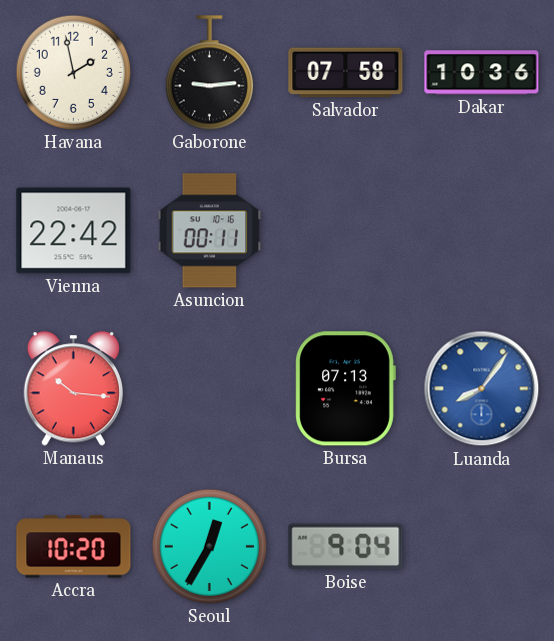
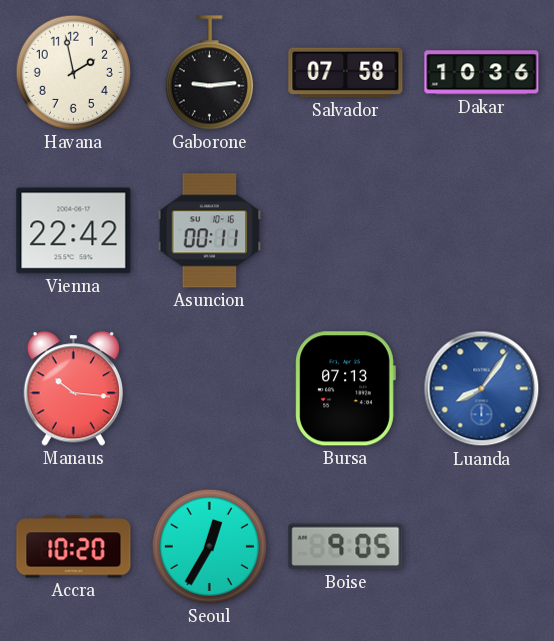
Boise: 9:04 -> 9:05
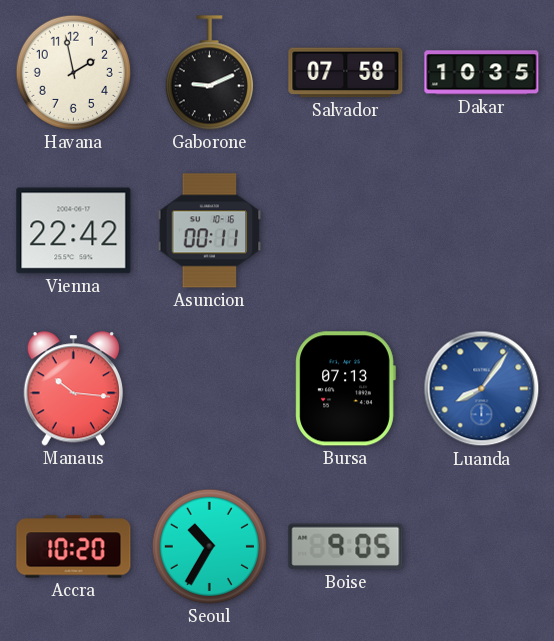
Gaborone: 9:14 -> 9:11
Dakar: 10:36 -> 10:35
Seoul: 12:35 -> 10:35
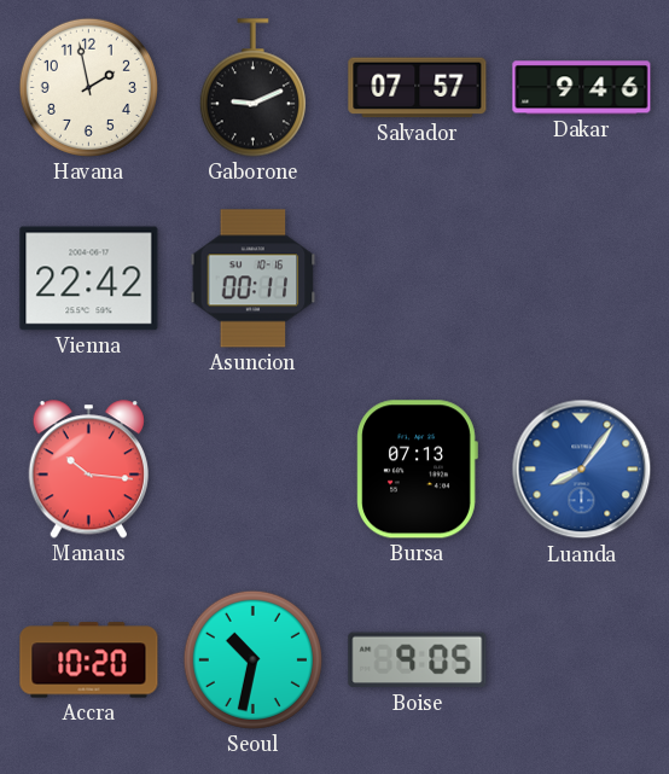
Salvador: 07:58 -> 07:57
Dakar: 10:35 -> 9:46
Seoul: 10:35 -> 10:32
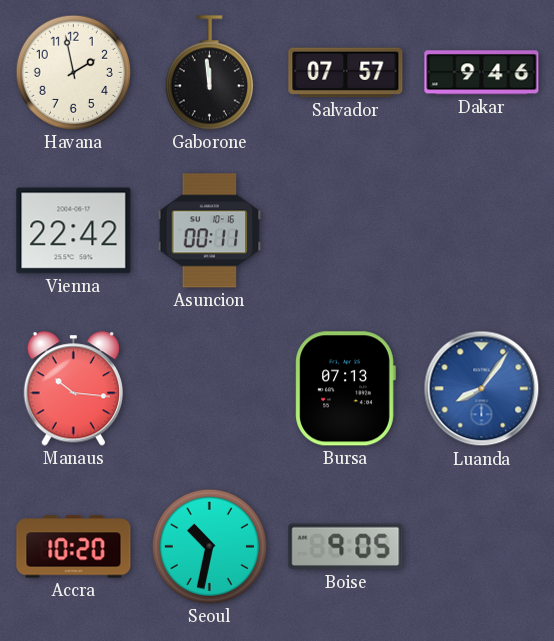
Gaborone: 9:11 -> 11:59
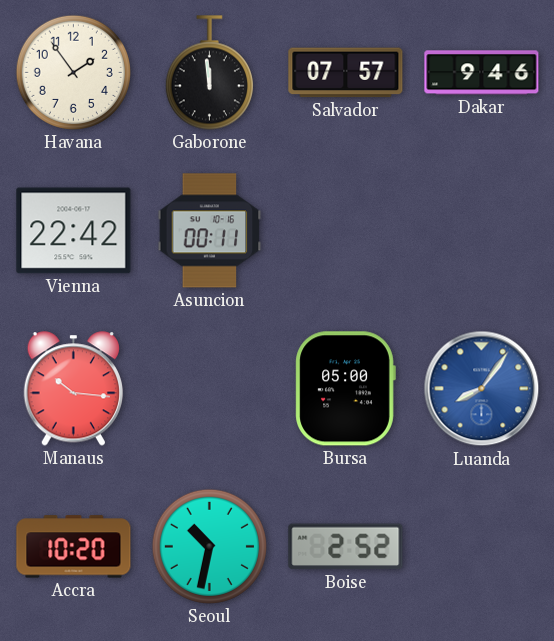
Havana: 1:58 -> 1:54
Bursa: 07:13 -> 05:00
Boise: 9:05 -> 2:52
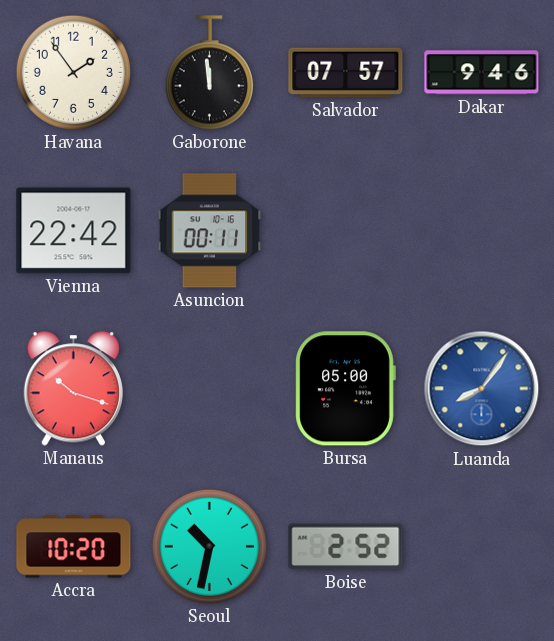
Manaus: 10:16 -> 10:18
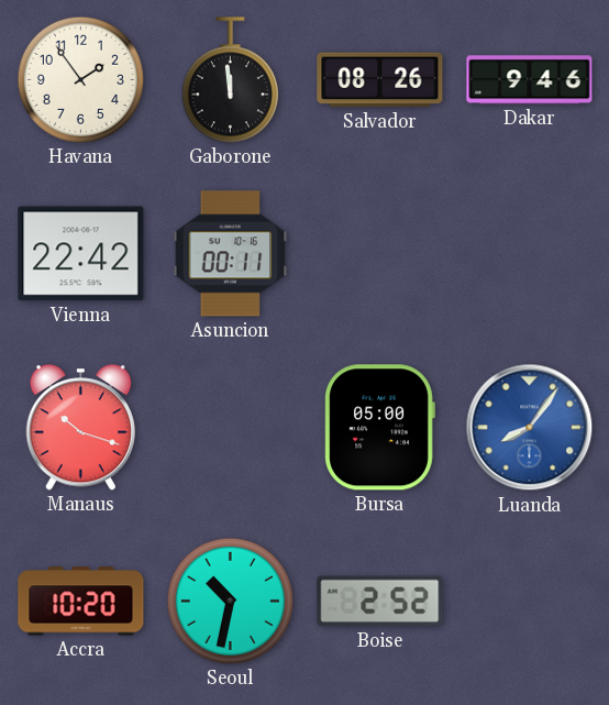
Salvador: 07:57 -> 08:26
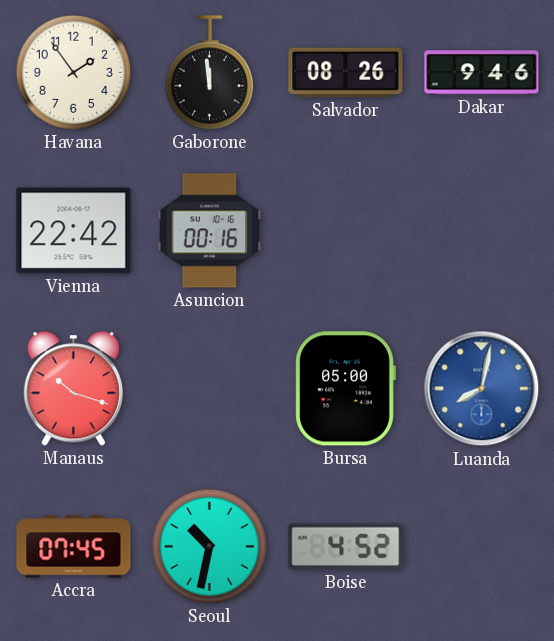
Asuncion: 00:11 -> 00:16
Luanda: 8:06 -> 8:02
Accra: 10:20 -> 07:45
Boise: 2:52 -> 4:52
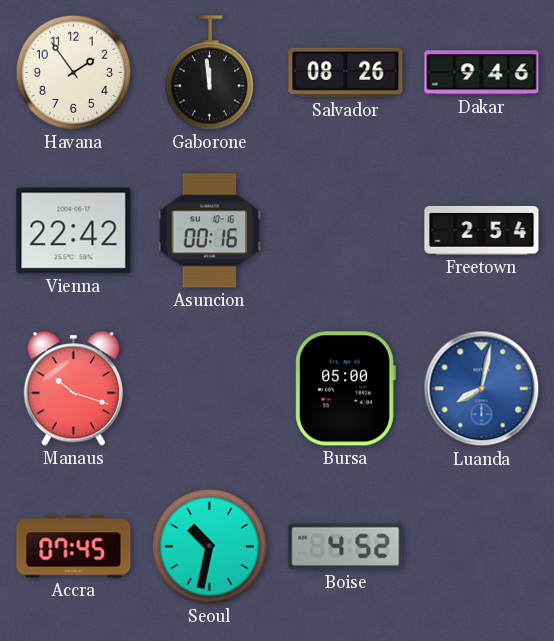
Freetown: none -> 2:54
